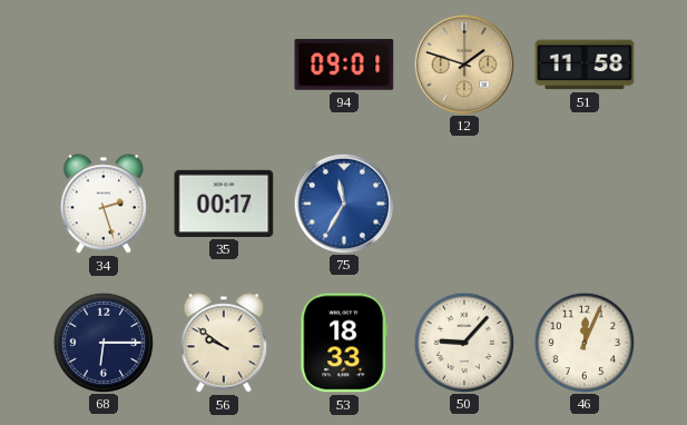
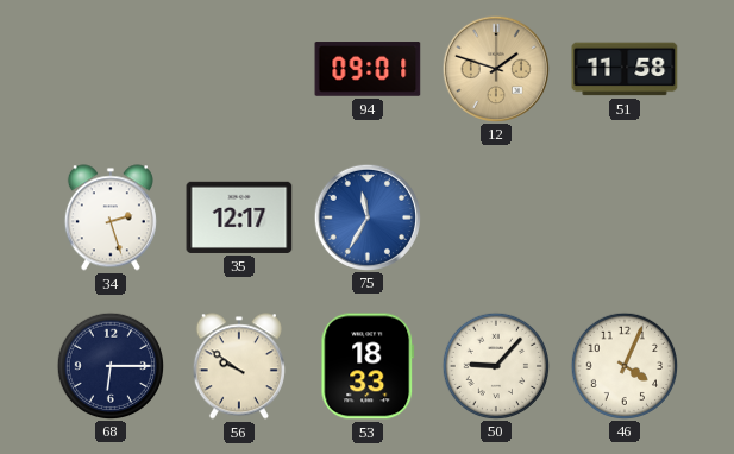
35: 00:17 -> 12:17
46: 12:04 -> 4:04
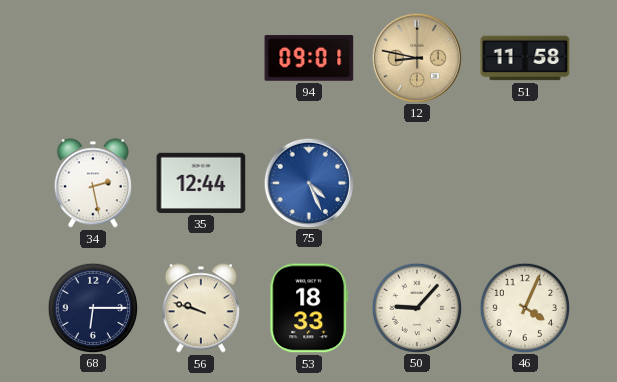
12: 1:48 -> 8:47
34: 2:27 -> 2:28
35: 12:17 -> 12:44
75: 11:35 -> 4:26
56: 9:51 -> 9:48
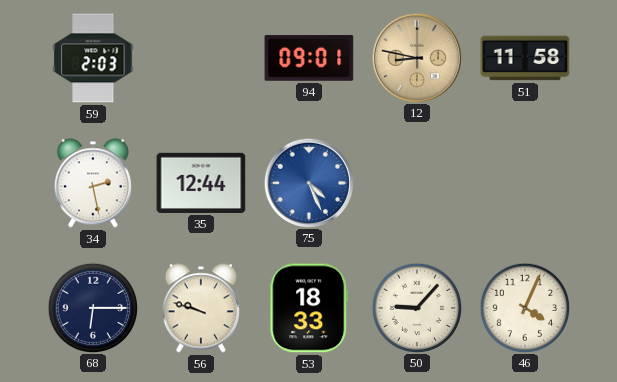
59: none -> 2:03
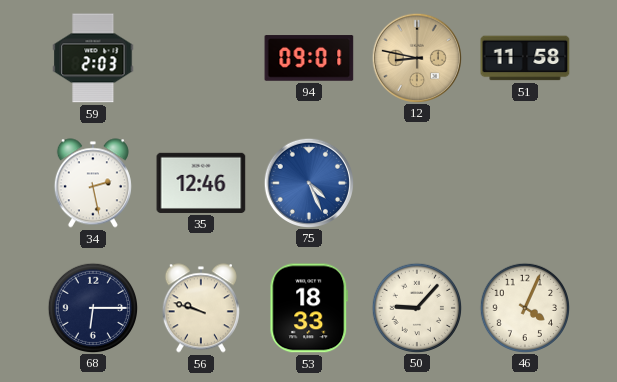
35: 12:44 -> 12:46
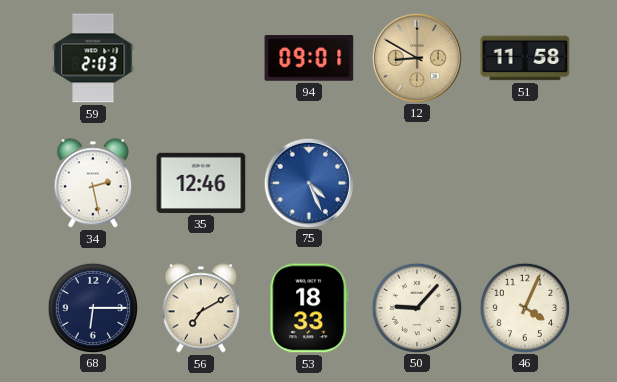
12: 8:47 -> 8:50
56: 9:48 -> 7:10
